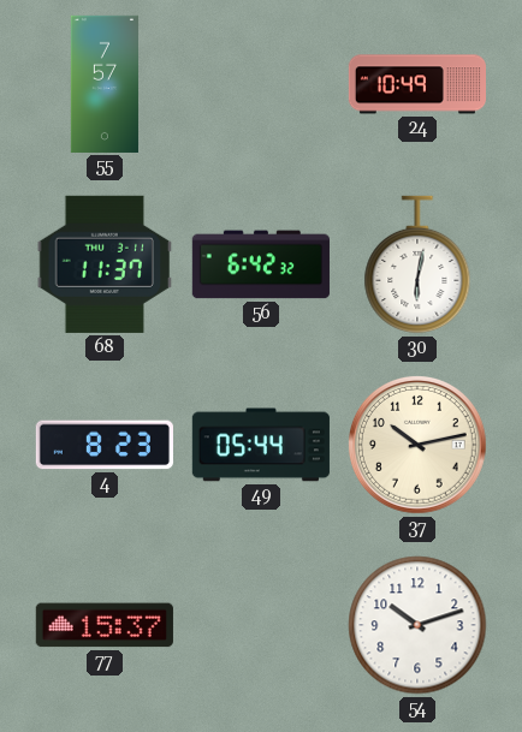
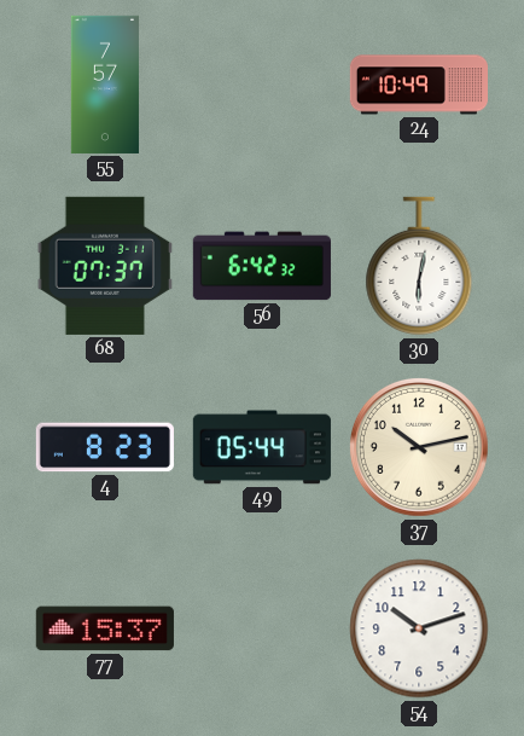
68: 11:37 -> 07:37
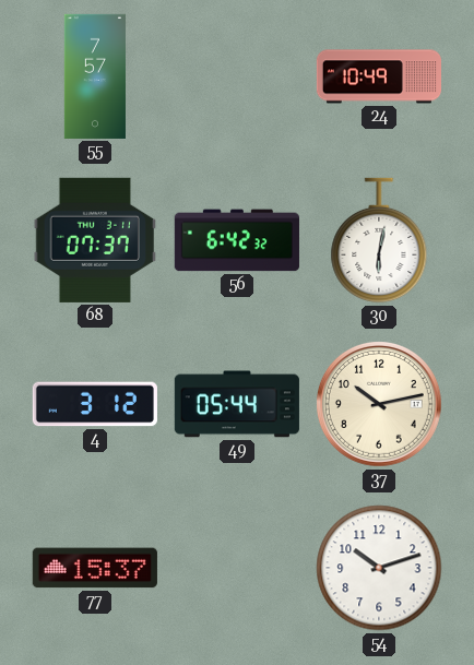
4: 8:23 -> 3:12
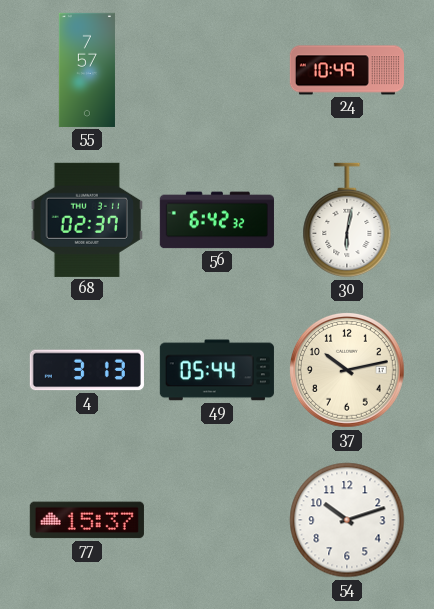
68: 07:37 -> 02:37
4: 3:12 -> 3:13
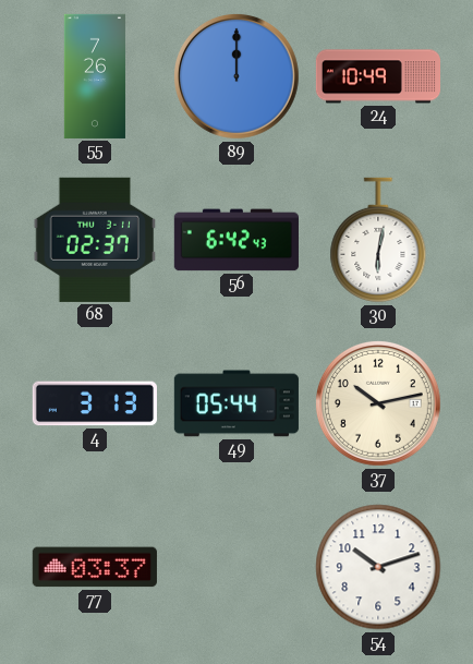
55: 7:57 -> 7:26
89: none -> 12:00
56: 6:42:32 -> 6:42:43
77: 15:37 -> 03:37
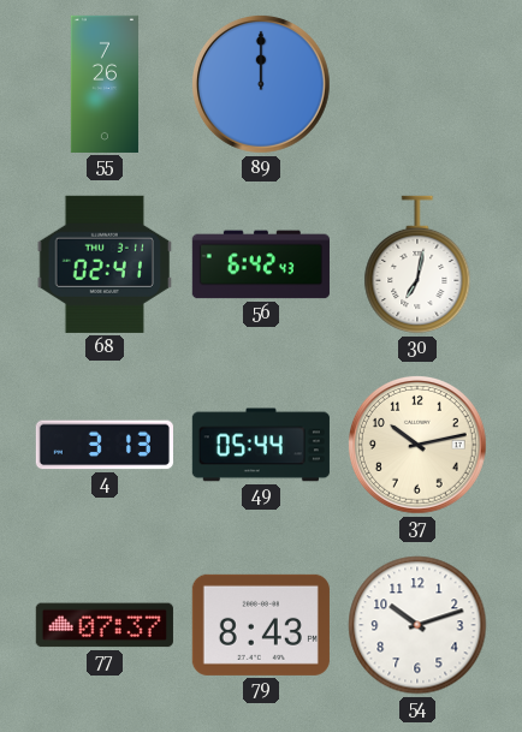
24: 10:49 -> none
68: 02:37 -> 02:41
30: 6:02 -> 7:02
77: 03:37 -> 07:37
79: none -> 8:43
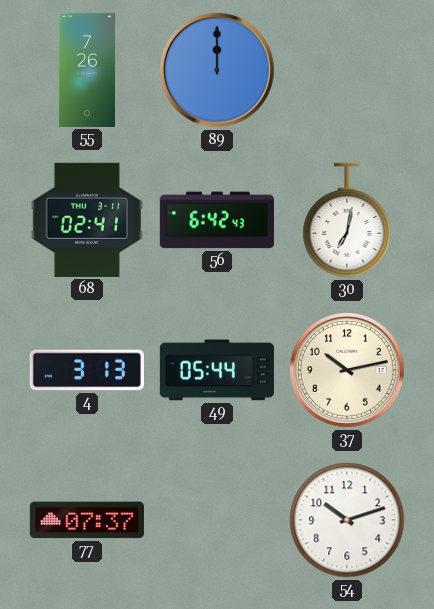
79: 8:43 -> none
